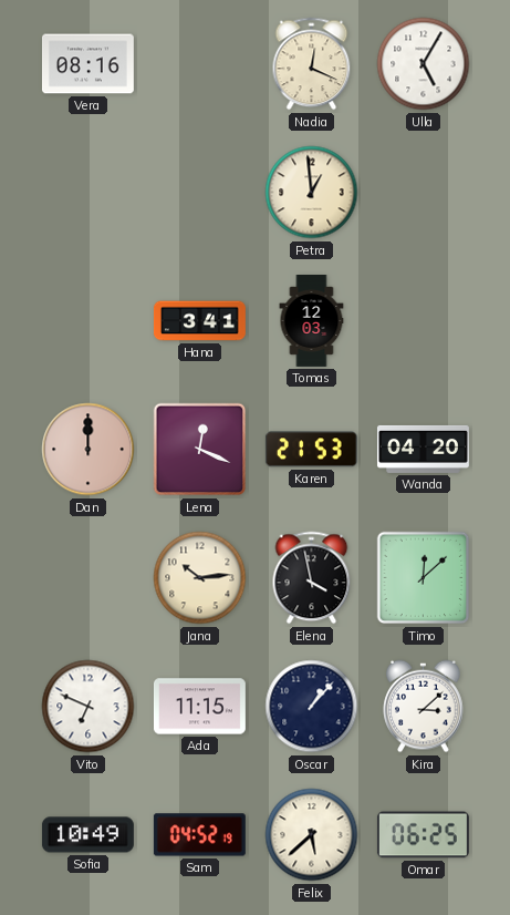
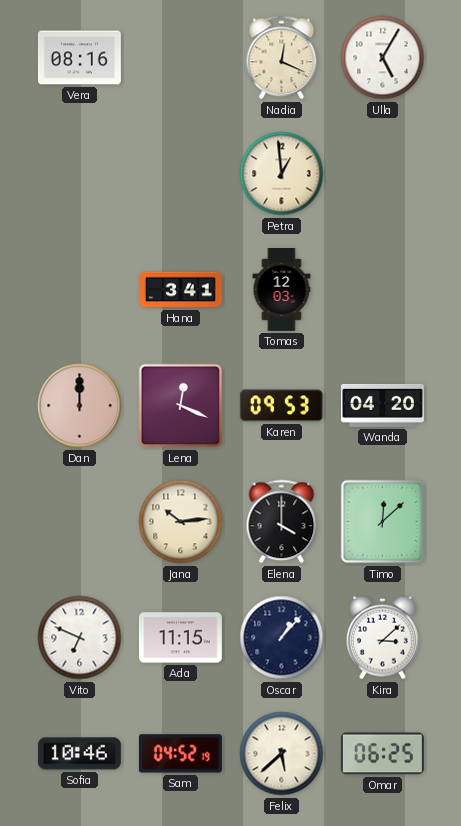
Karen: 21:53 -> 09:53
Elena: 3:58 -> 4:00
Sofia: 10:49 -> 10:46
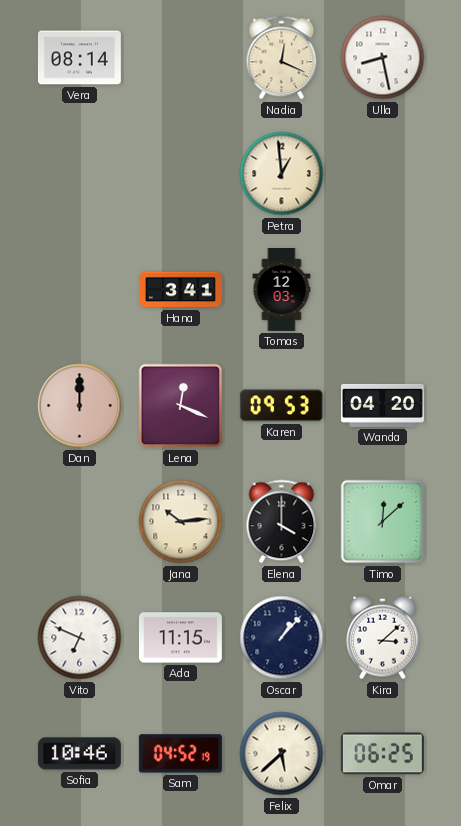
Vera: 08:16 -> 08:14
Ulla: 5:05 -> 8:28
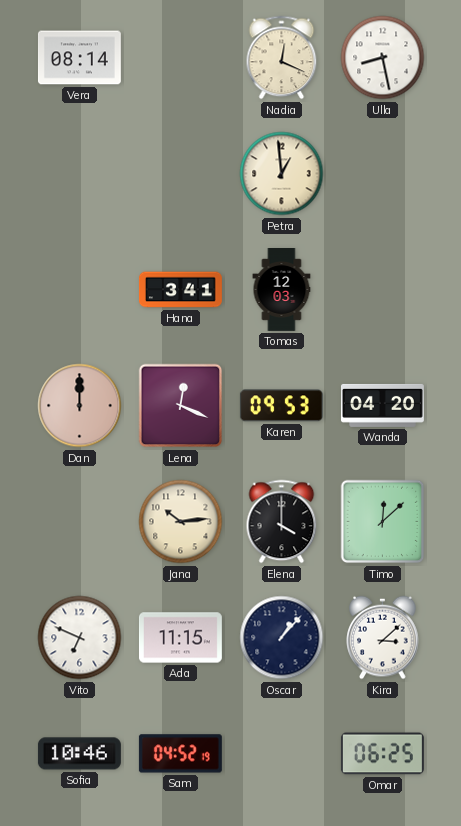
Felix: 5:38 -> none
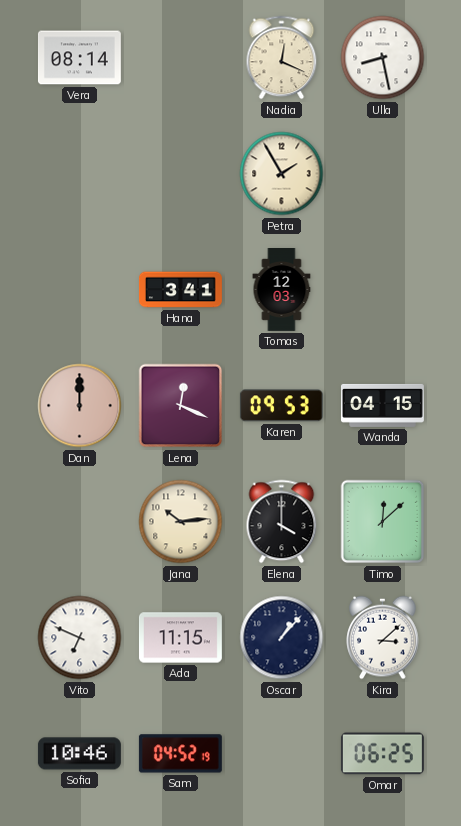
Petra: 12:59 -> 1:55
Wanda: 04:20 -> 04:15
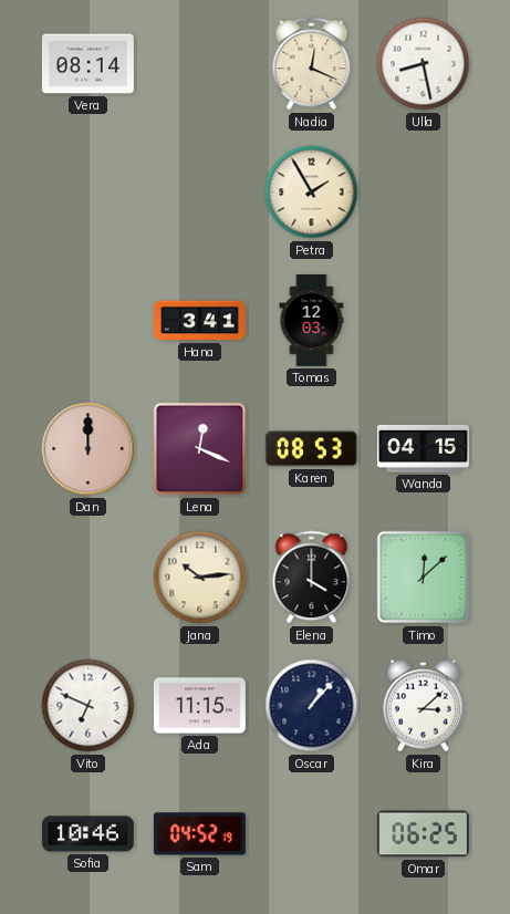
Karen: 09:53 -> 08:53
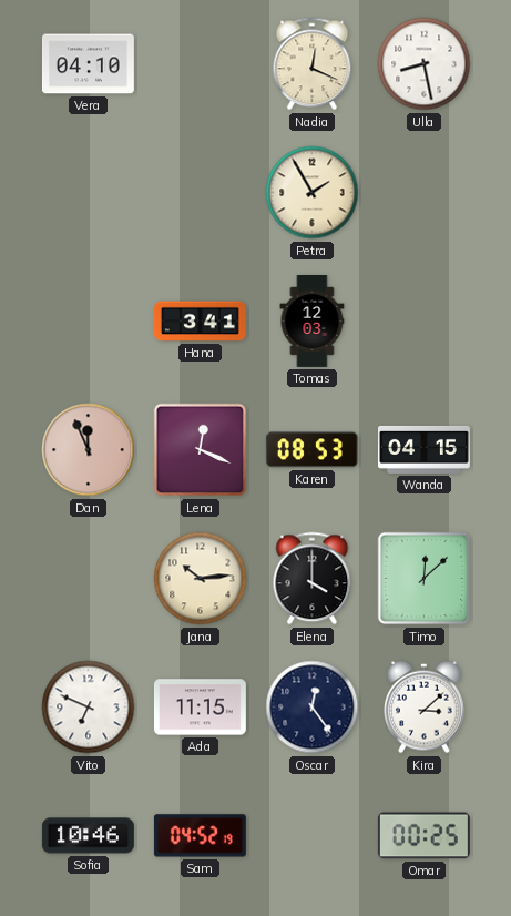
Vera: 08:14 -> 04:10
Dan: 12:00 -> 11:56
Oscar: 1:07 -> 12:24
Omar: 06:25 -> 00:25
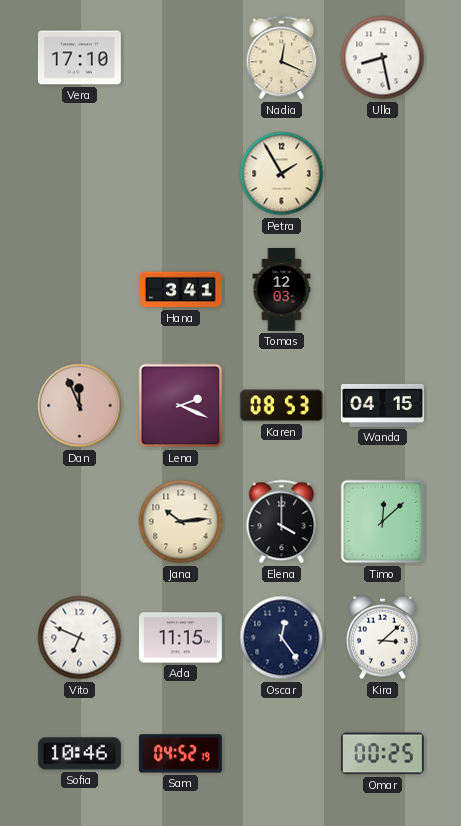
Vera: 04:10 -> 17:10
Lena: 12:19 -> 2:19
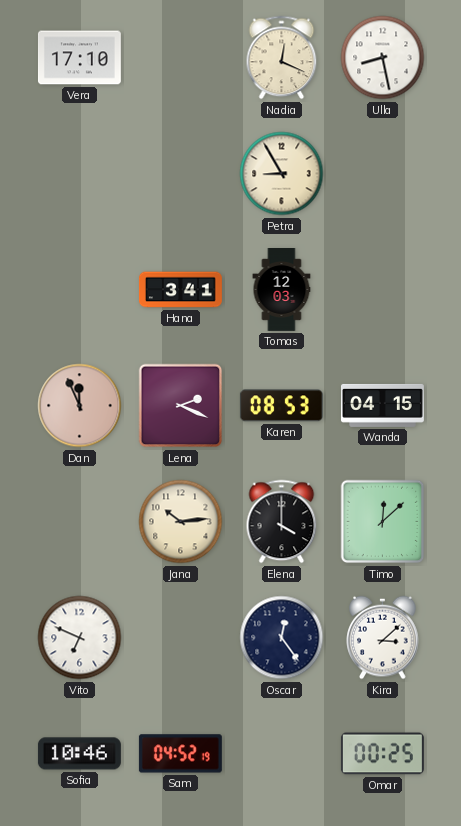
Petra: 1:55 -> 8:55
Ada: 11:15 -> none
